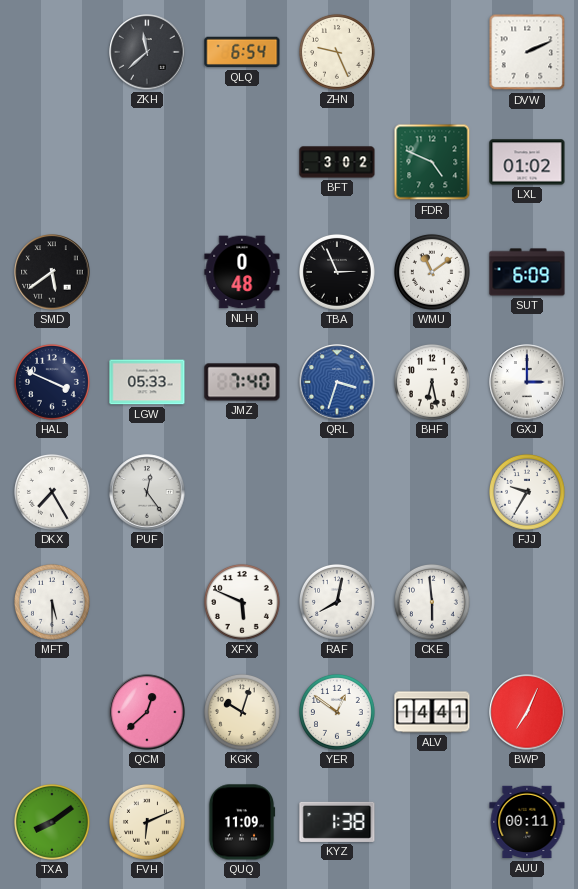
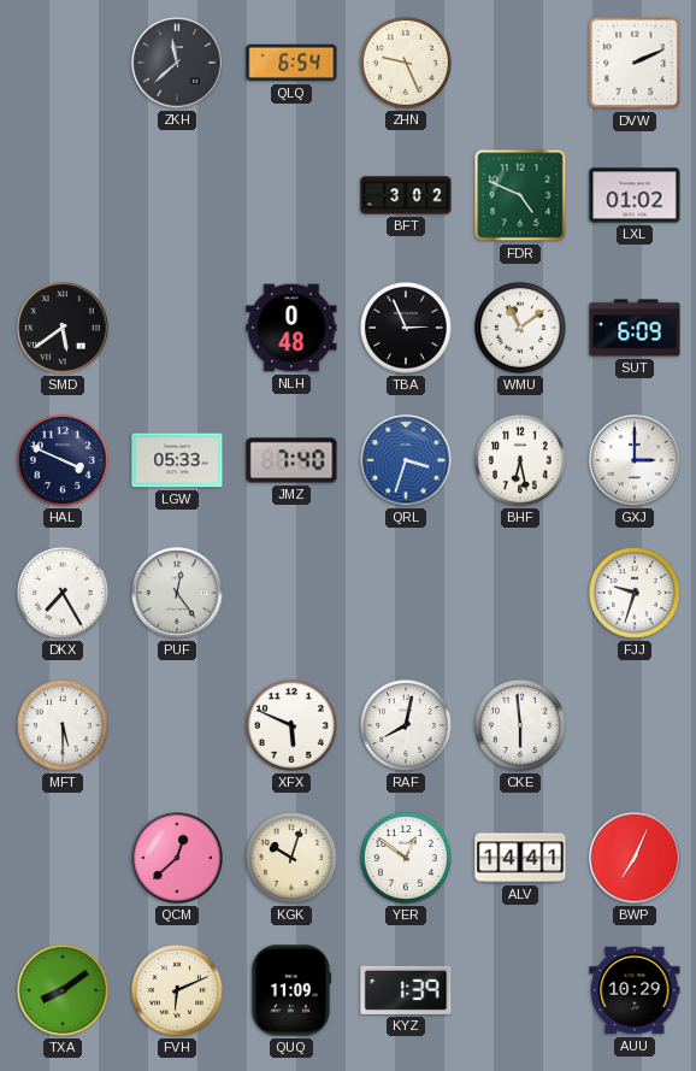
FJJ: 9:35 -> 9:33
KYZ: 1:38 -> 1:39
AUU: 00:11 -> 10:29
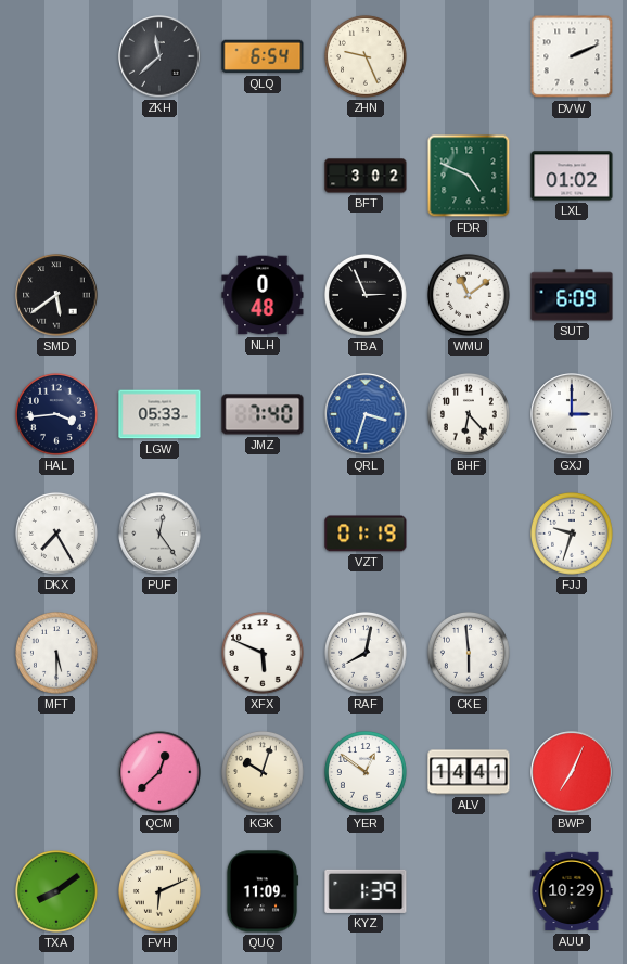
HAL: 3:49 -> 3:44
BHF: 6:28 -> 6:23
VZT: none -> 01:19
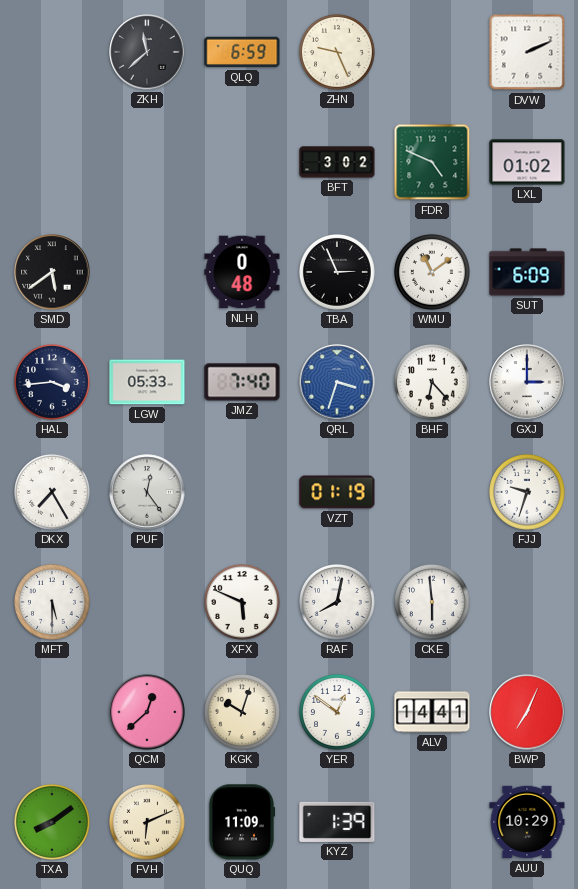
QLQ: 6:54 -> 6:59
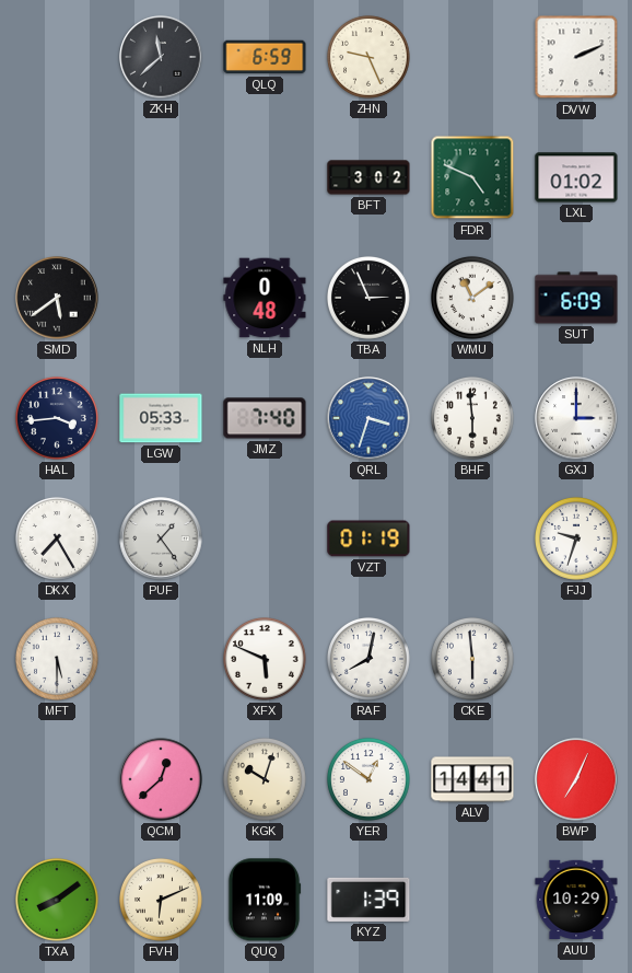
BHF: 6:23 -> 5:59
PUF: 12:24 -> 1:24
